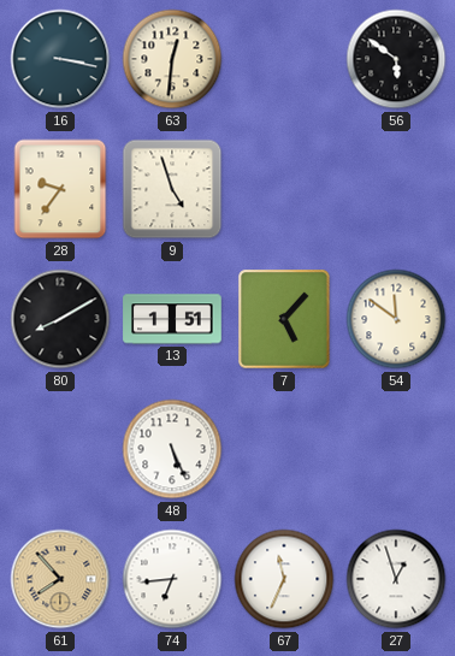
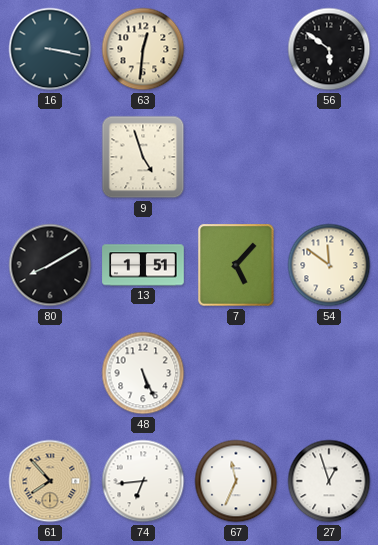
28: 9:36 -> none
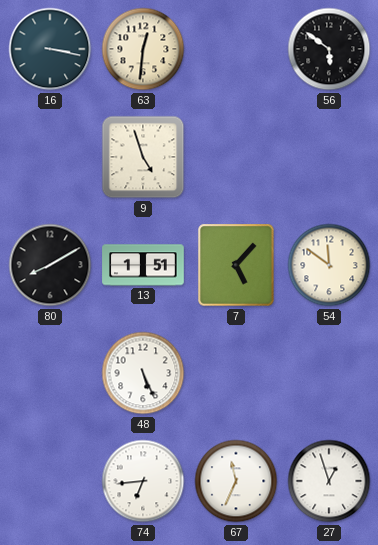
61: 7:53 -> none
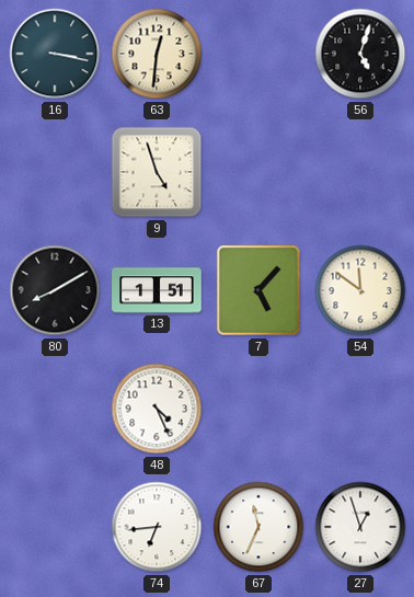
56: 5:51 -> 5:03
48: 5:26 -> 4:26
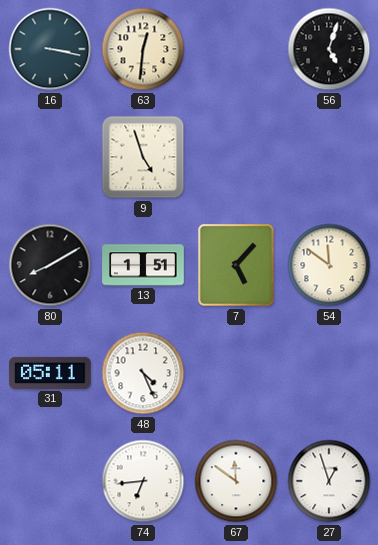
31: none -> 05:11
67: 11:34 -> 11:51
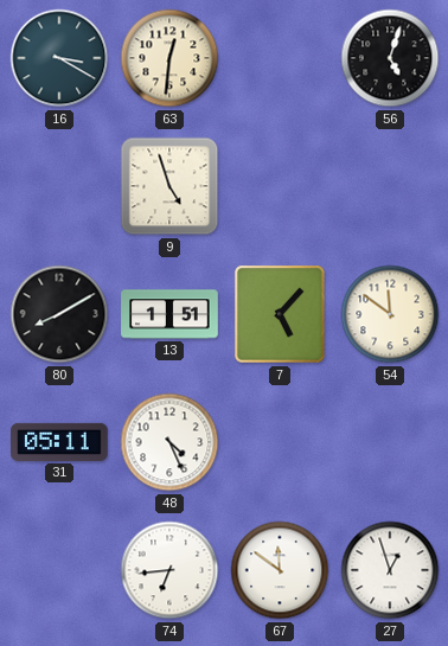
16: 3:17 -> 3:20
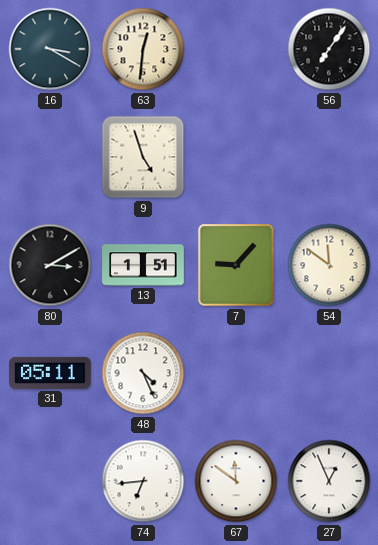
56: 5:03 -> 7:06
80: 8:10 -> 3:10
7: 5:07 -> 9:07
27: 12:57 -> 12:56
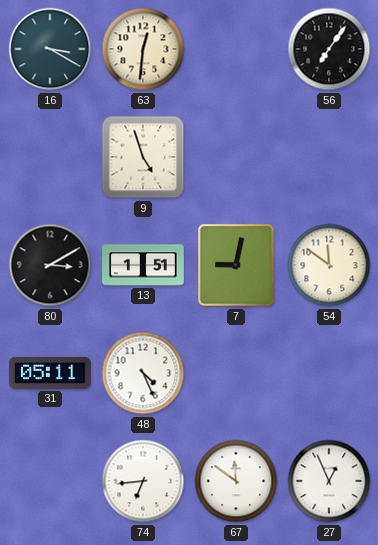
7: 9:07 -> 9:02
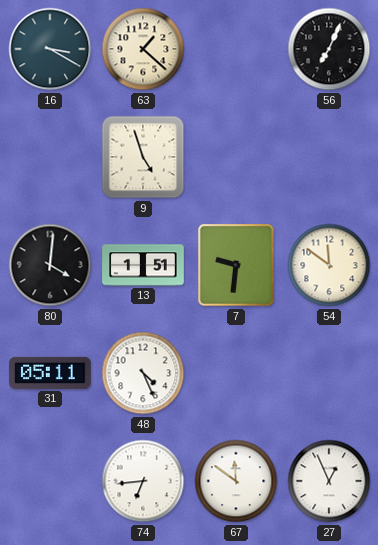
63: 12:31 -> 1:22
56: 7:06 -> 7:04
80: 3:10 -> 4:01
7: 9:02 -> 9:31
